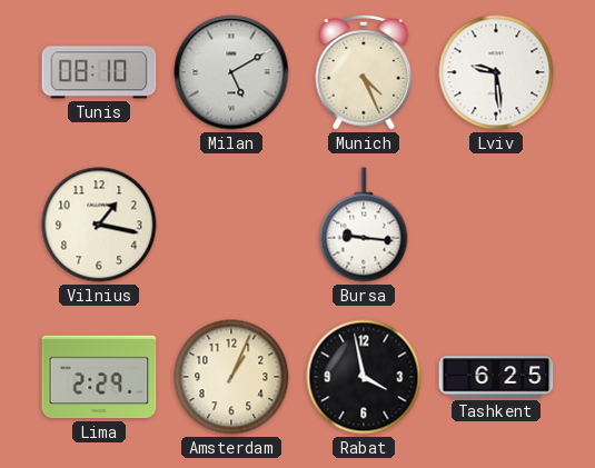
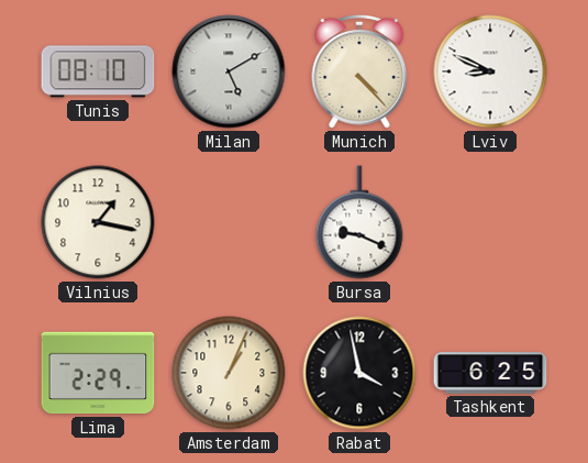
Munich: 4:26 -> 4:23
Lviv: 9:29 -> 8:49
Bursa: 9:16 -> 9:19
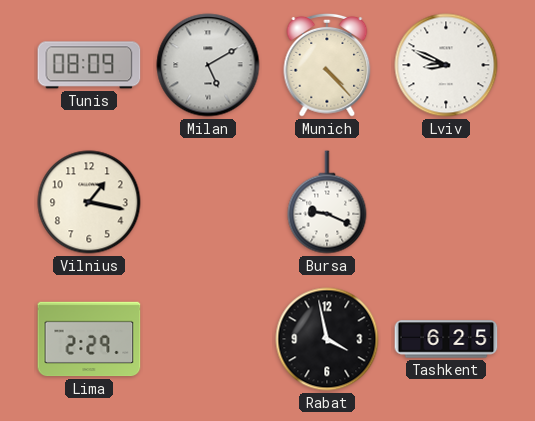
Tunis: 08:10 -> 08:09
Amsterdam: 1:04 -> none
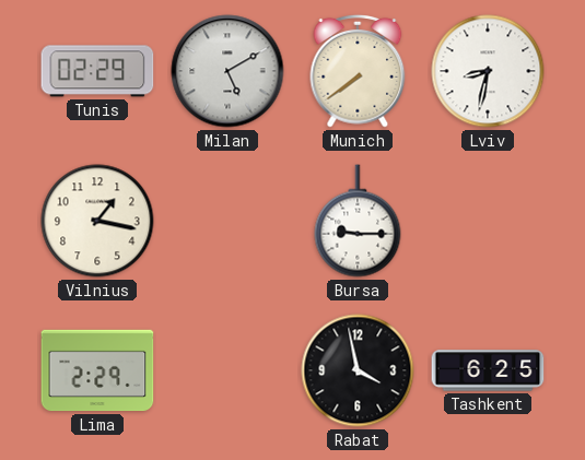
Tunis: 08:09 -> 02:29
Munich: 4:23 -> 7:39
Lviv: 8:49 -> 8:32
Bursa: 9:19 -> 9:15
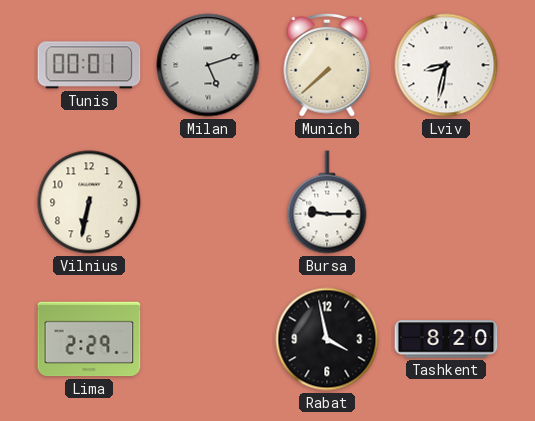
Tunis: 02:29 -> 00:01
Milan: 5:10 -> 5:12
Munich: 7:39 -> 7:38
Vilnius: 1:17 -> 6:32
Tashkent: 6:25 -> 8:20
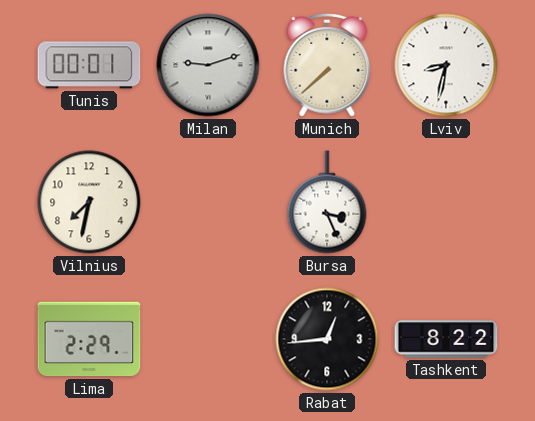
Milan: 5:12 -> 9:12
Vilnius: 6:32 -> 7:32
Bursa: 9:15 -> 3:26
Rabat: 3:58 -> 12:44
Tashkent: 8:20 -> 8:22
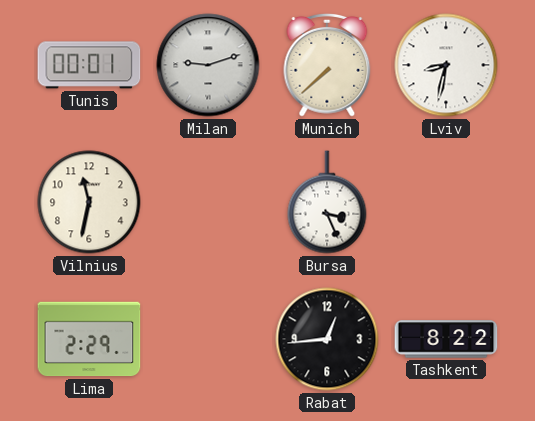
Vilnius: 7:32 -> 11:32
